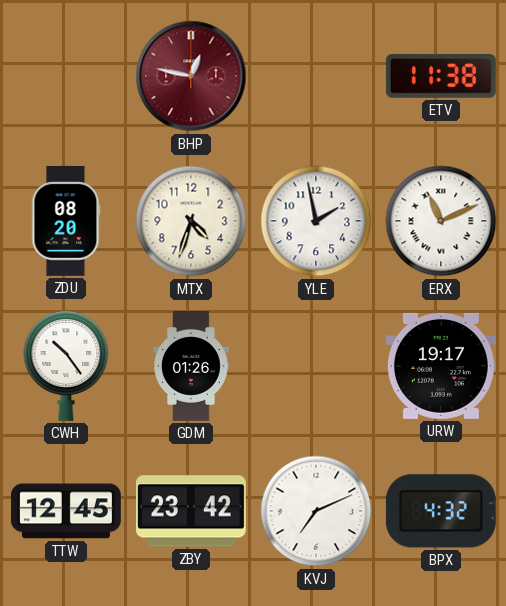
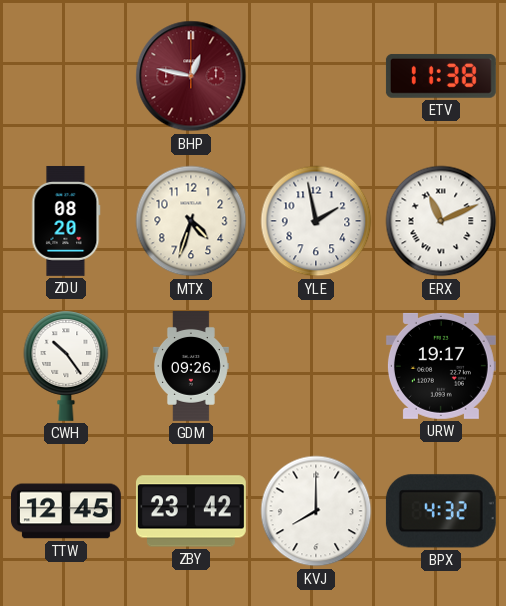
GDM: 01:26 -> 09:26
KVJ: 7:11 -> 8:00
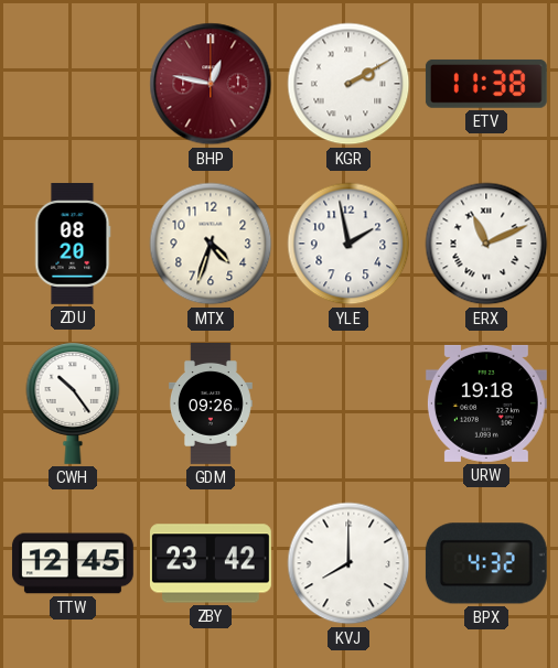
KGR: none -> 2:10
URW: 19:17 -> 19:18
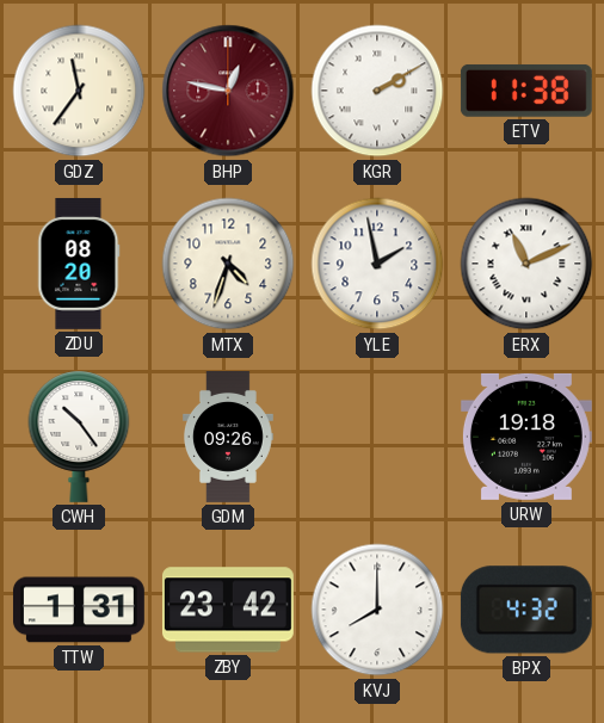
GDZ: none -> 11:36
TTW: 12:45 -> 1:31
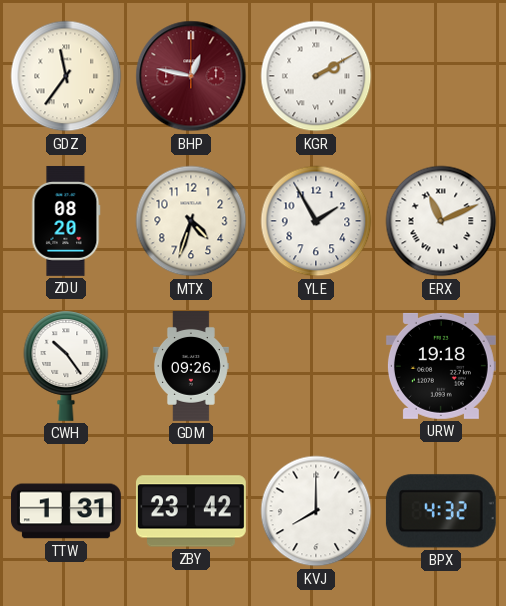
ETV: 11:38 -> none
YLE: 1:58 -> 1:55
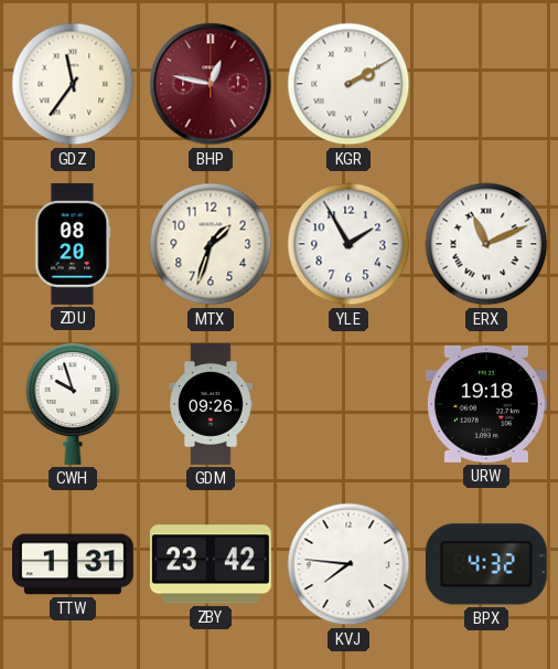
MTX: 4:33 -> 1:33
CWH: 10:24 -> 9:57
KVJ: 8:00 -> 7:46
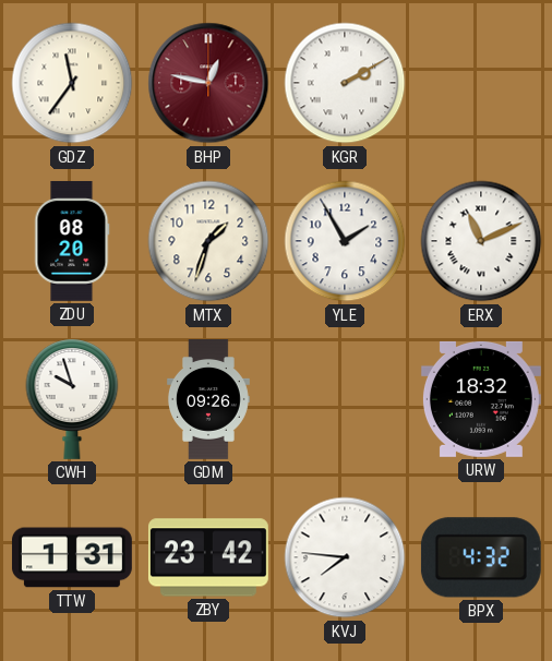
URW: 19:18 -> 18:32
